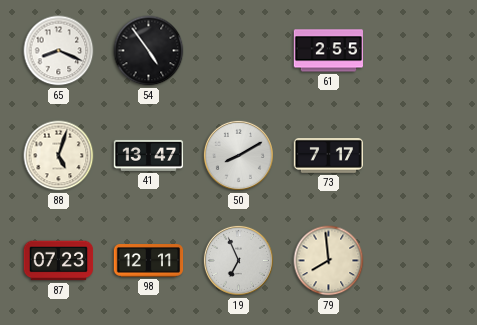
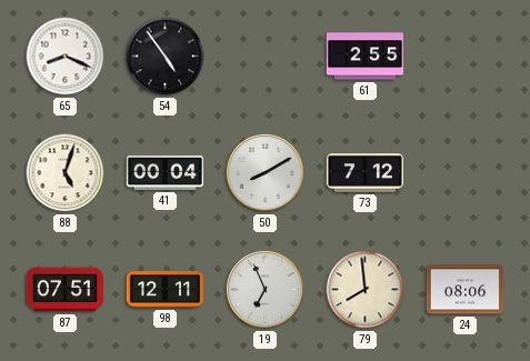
41: 13:47 -> 00:04
73: 7:17 -> 7:12
87: 07:23 -> 07:51
24: none -> 08:06
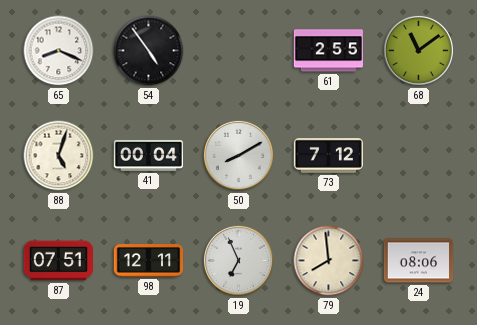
68: none -> 11:09
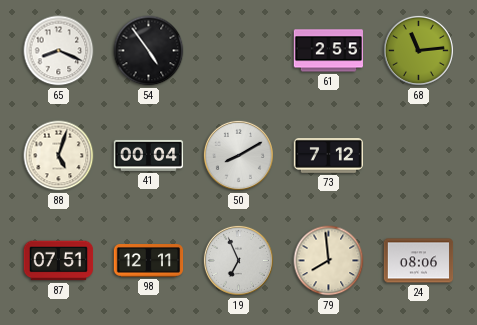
68: 11:09 -> 11:14
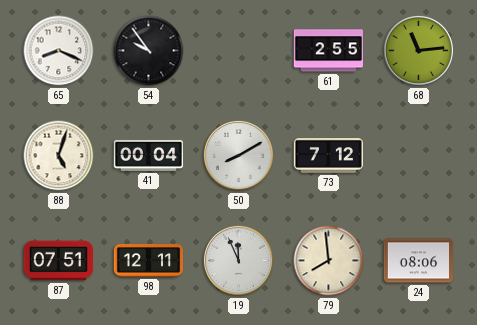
54: 4:54 -> 9:54
19: 6:56 -> 11:56
